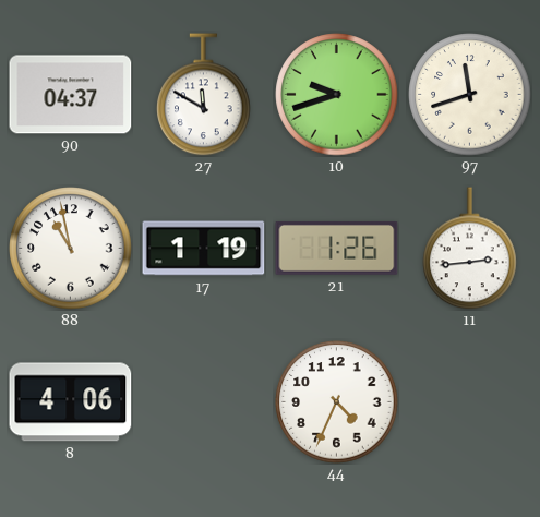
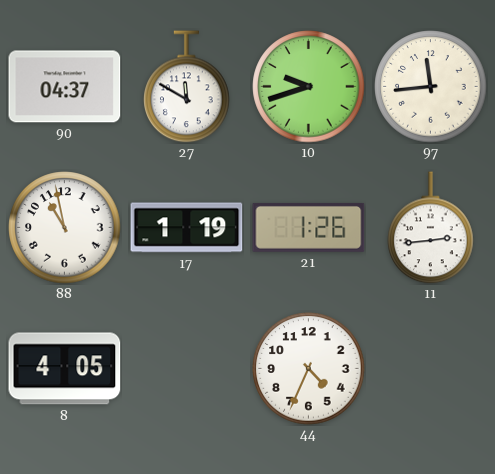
97: 11:42 -> 11:44
8: 4:06 -> 4:05
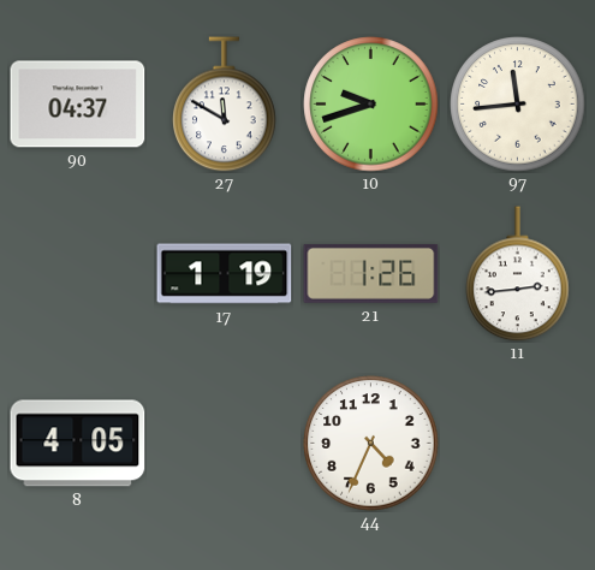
88: 10:58 -> none
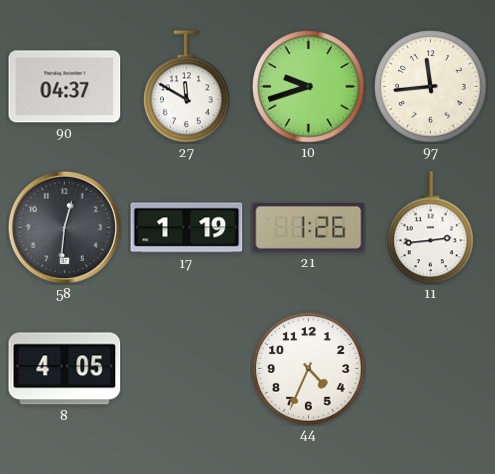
58: none -> 12:31
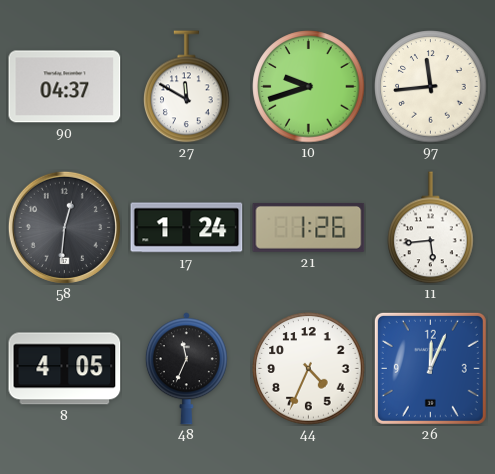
17: 1:19 -> 1:24
11: 2:44 -> 5:44
48: none -> 11:34
26: none -> 12:04
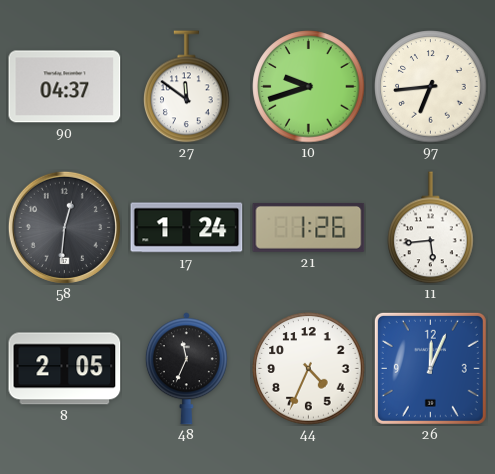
27: 11:50 -> 11:51
97: 11:44 -> 6:44
8: 4:05 -> 2:05
